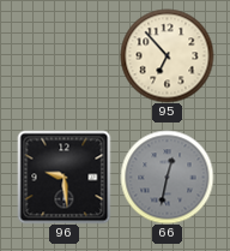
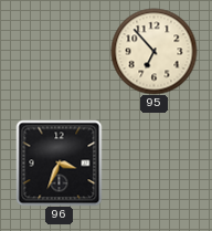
96: 9:29 -> 3:34
66: 12:32 -> none
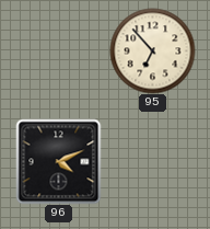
96: 3:34 -> 4:11
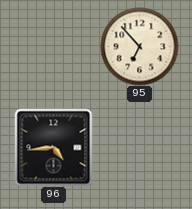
96: 4:11 -> 4:44
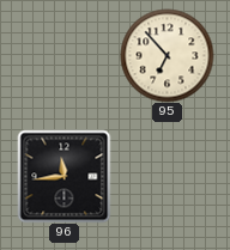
96: 4:44 -> 11:44
